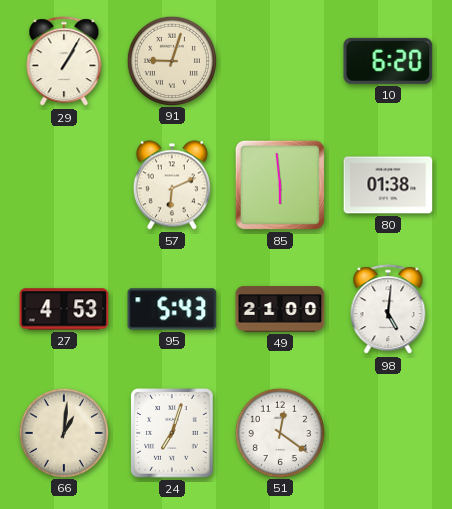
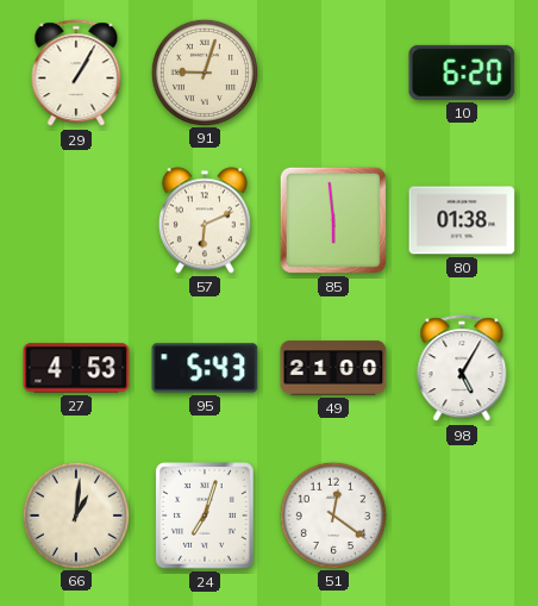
98: 5:01 -> 5:05
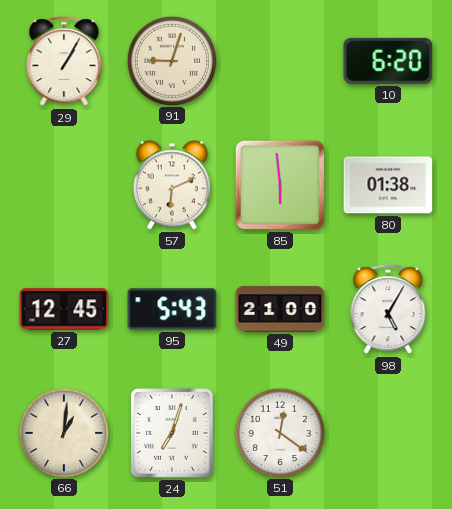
27: 4:53 -> 12:45
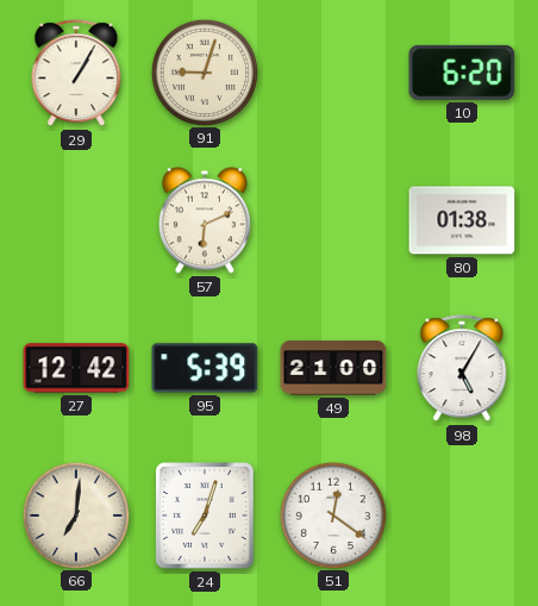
85: 5:59 -> none
27: 12:45 -> 12:42
95: 5:43 -> 5:39
66: 1:01 -> 7:01
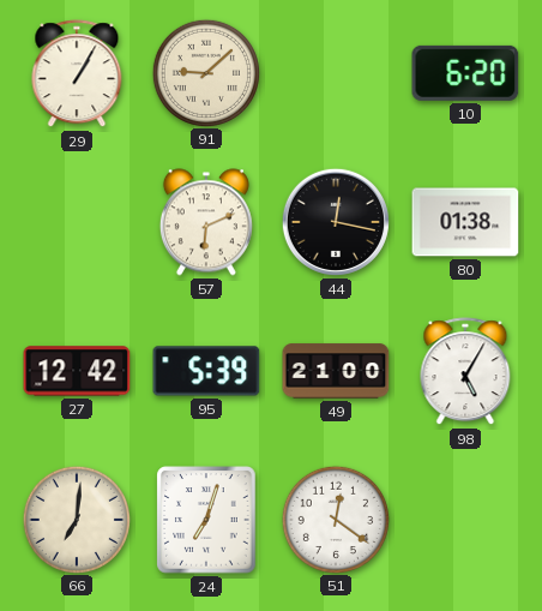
91: 9:03 -> 9:08
44: none -> 12:17
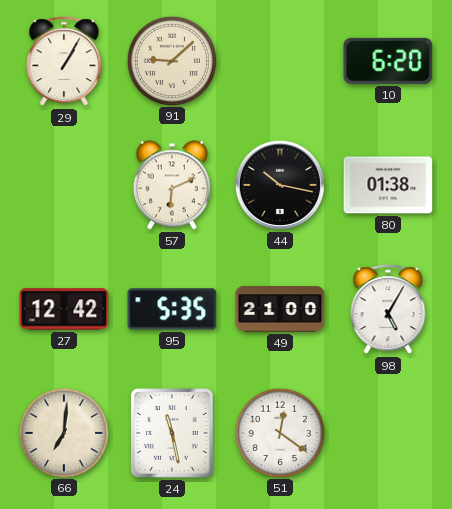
44: 12:17 -> 10:17
95: 5:39 -> 5:35
24: 7:03 -> 11:28
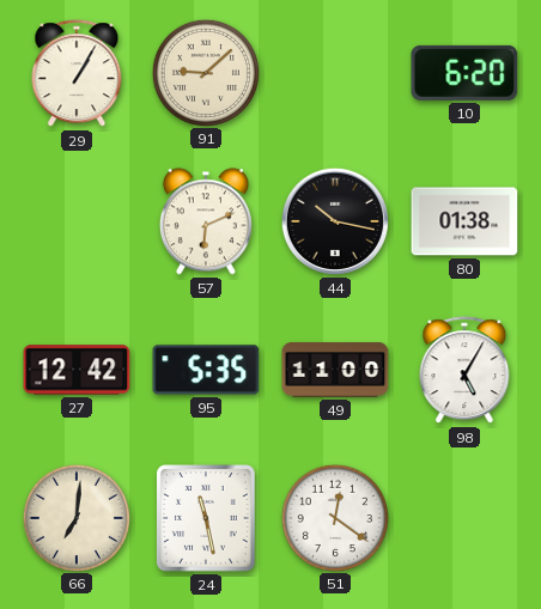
49: 21:00 -> 11:00
